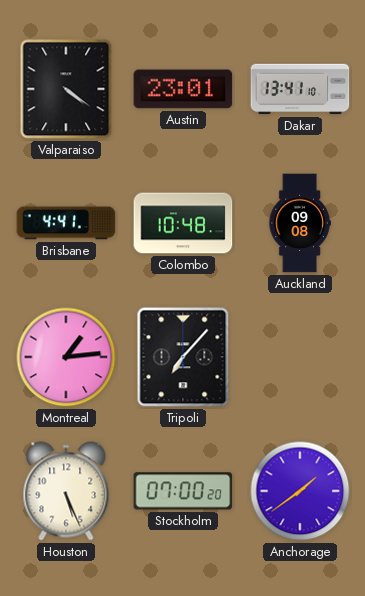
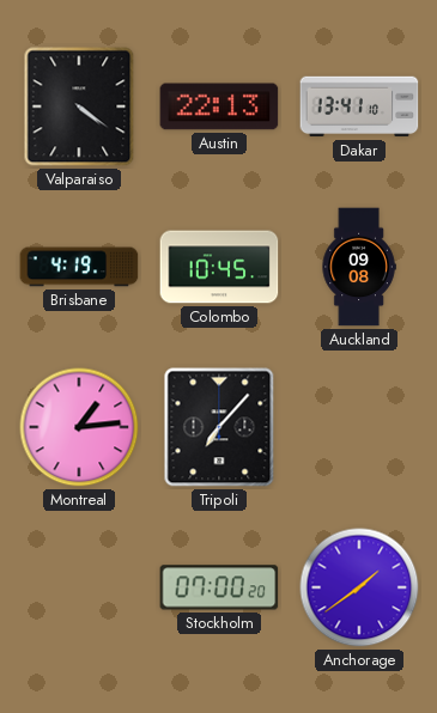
Austin: 23:01 -> 22:13
Brisbane: 4:41 -> 4:19
Colombo: 10:48 -> 10:45
Houston: 5:26 -> none
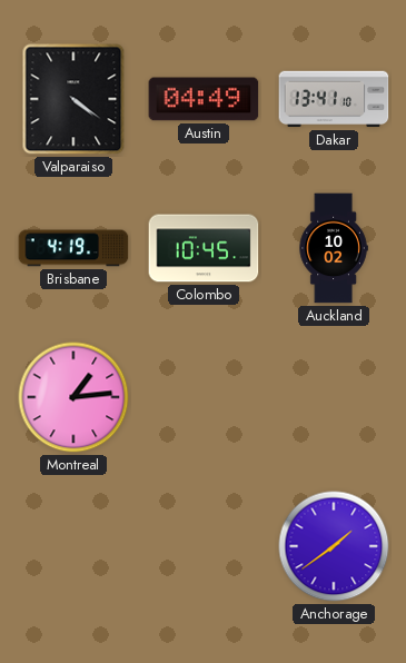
Austin: 22:13 -> 04:49
Auckland: 09:08 -> 10:02
Tripoli: 7:07 -> none
Stockholm: 07:00 -> none
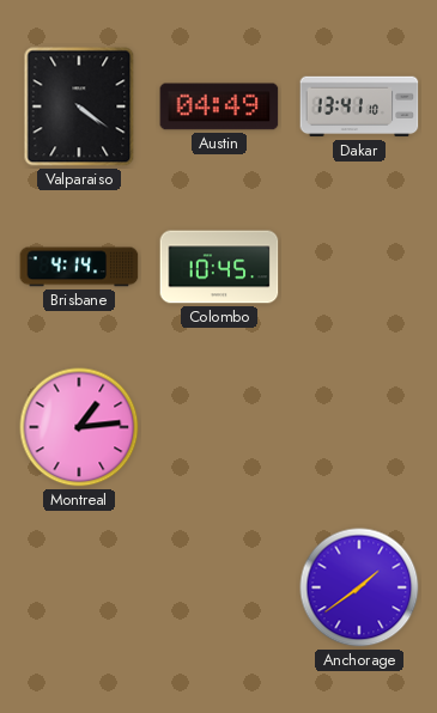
Brisbane: 4:19 -> 4:14
Auckland: 10:02 -> none
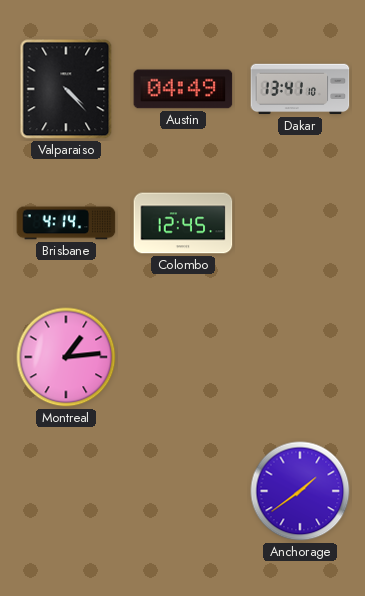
Valparaiso: 4:21 -> 4:23
Colombo: 10:45 -> 12:45
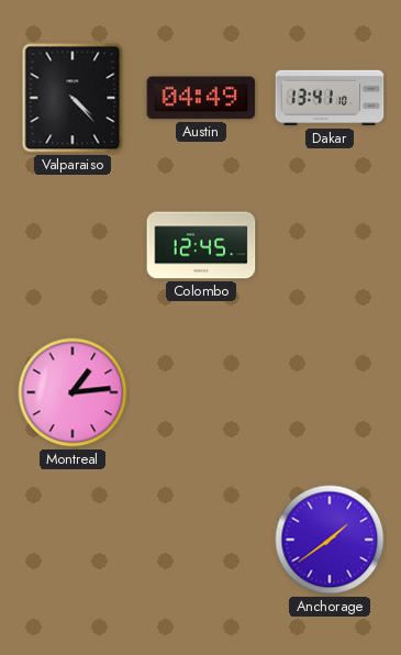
Brisbane: 4:14 -> none
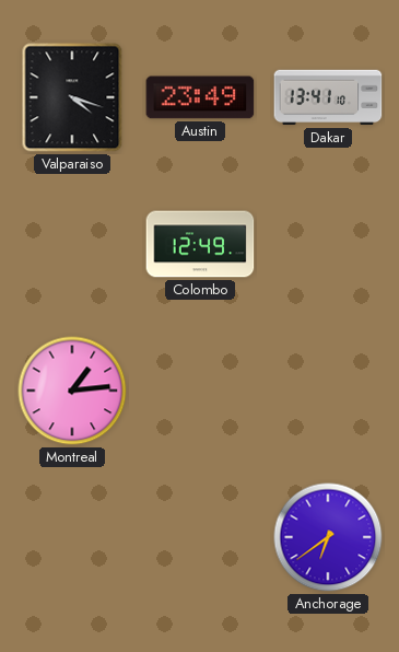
Valparaiso: 4:23 -> 4:18
Austin: 04:49 -> 23:49
Colombo: 12:45 -> 12:49
Anchorage: 1:39 -> 6:39
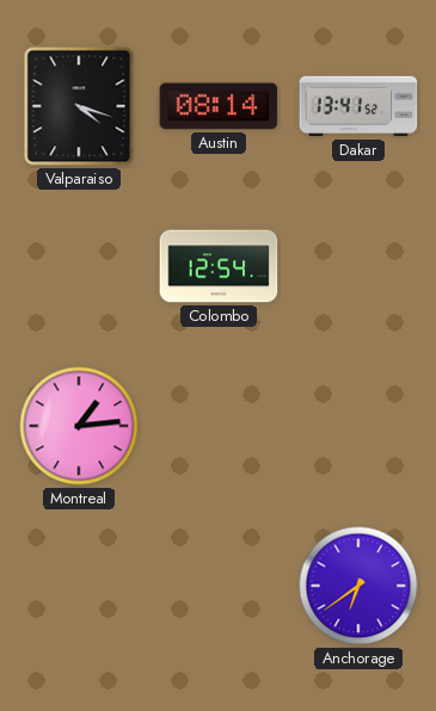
Austin: 23:49 -> 08:14
Dakar: 13:41:10 -> 13:41:52
Colombo: 12:49 -> 12:54
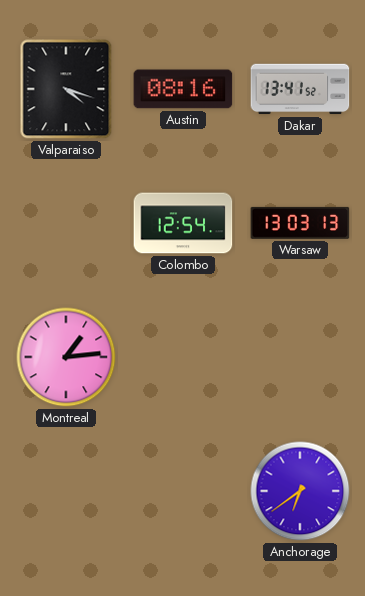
Austin: 08:14 -> 08:16
Warsaw: none -> 13:03
